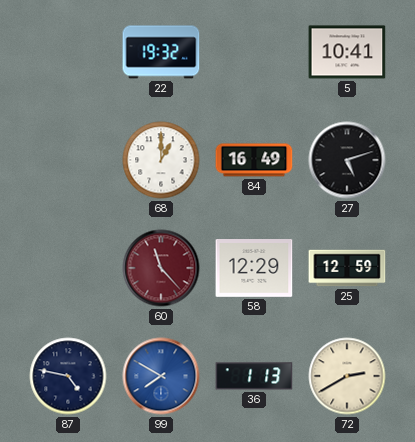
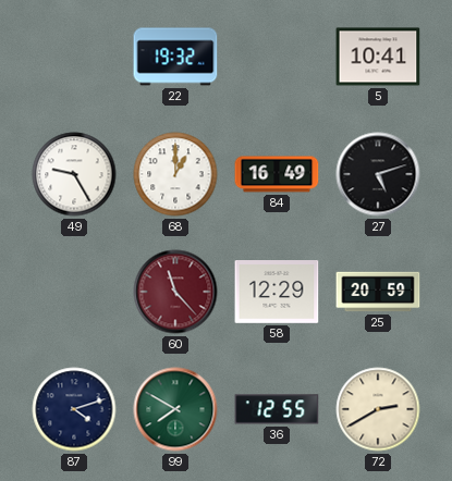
49: none -> 9:25
25: 12:59 -> 20:59
87: 4:47 -> 4:12
99 dial: blue -> green
36: 1:13 -> 12:55
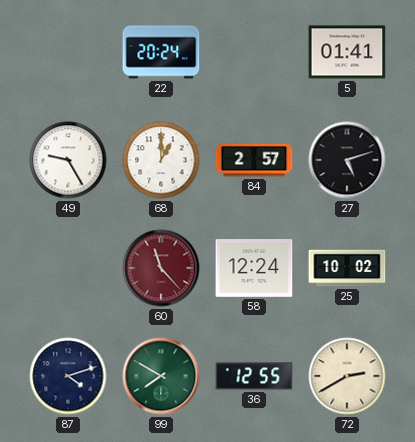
22: 19:32 -> 20:24
5: 10:41 -> 01:41
84: 16:49 -> 2:57
58: 12:29 -> 12:24
25: 20:59 -> 10:02
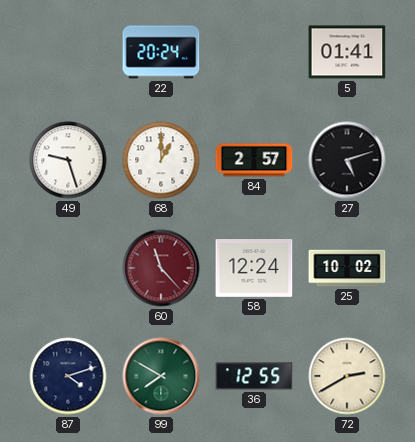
49: 9:25 -> 9:27
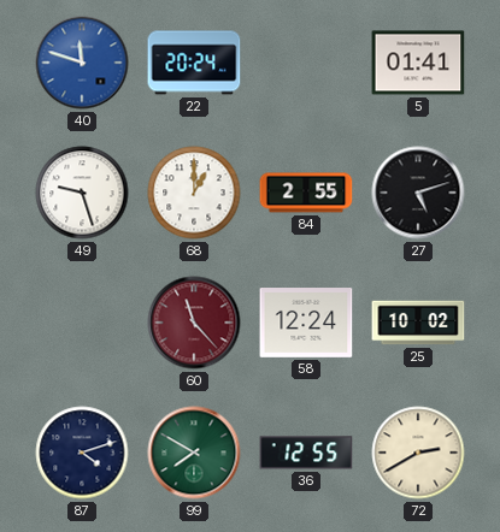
40: none -> 11:48
84: 2:57 -> 2:55
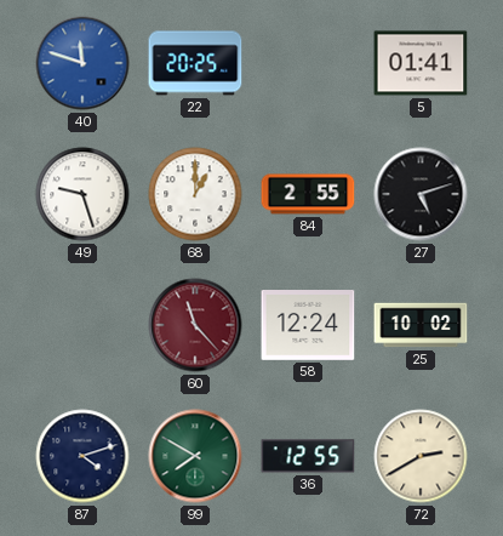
22: 20:24 -> 20:25
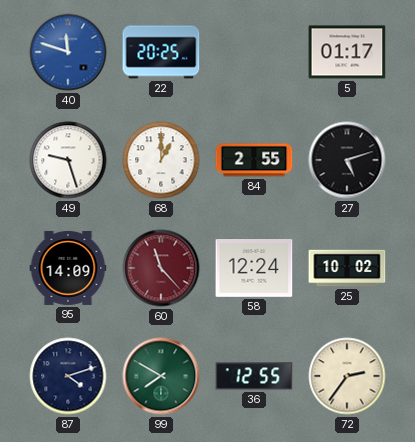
5: 01:41 -> 01:17
95: none -> 14:09
72: 2:40 -> 2:36
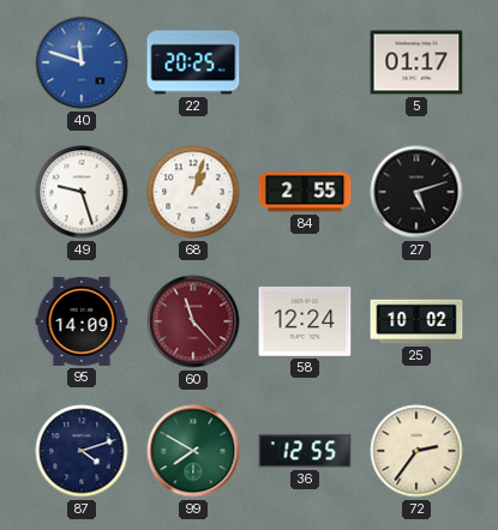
68: 1:00 -> 1:03
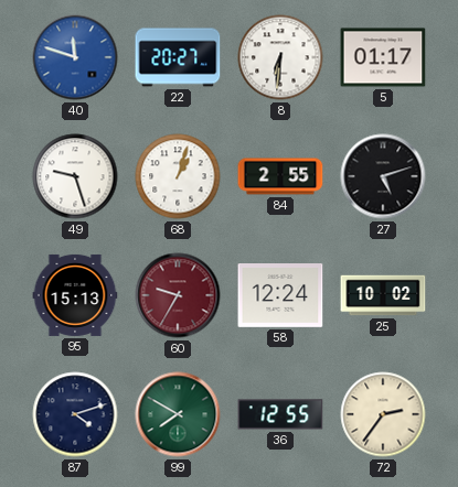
22: 20:25 -> 20:27
8: none -> 6:31
95: 14:09 -> 15:13
60: 11:23 -> 9:35
